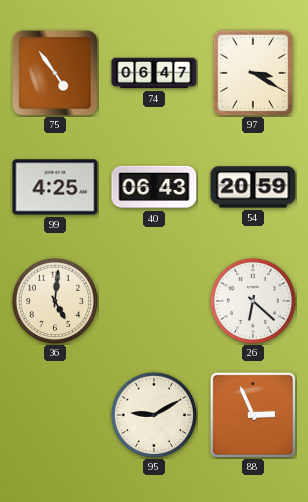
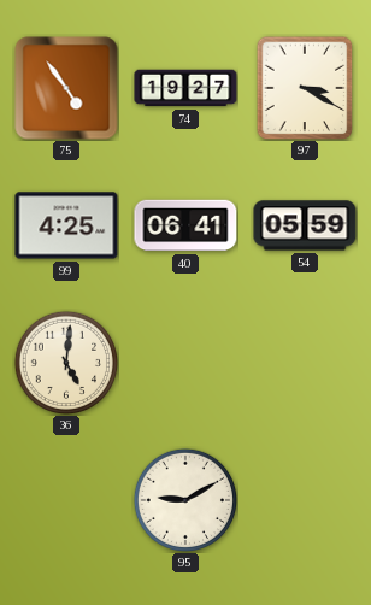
74: 06:47 -> 19:27
40: 06:43 -> 06:41
54: 20:59 -> 05:59
26: 6:22 -> none
88: 2:56 -> none
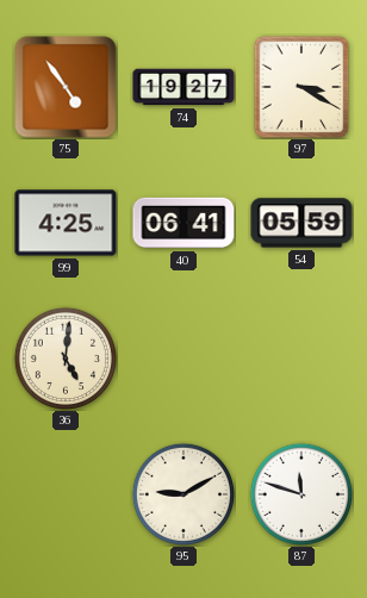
87: none -> 11:48
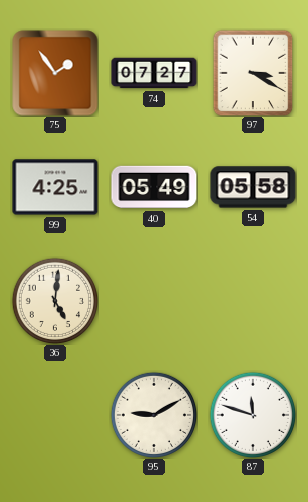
75: 4:54 -> 1:54
74: 19:27 -> 07:27
40: 06:41 -> 05:49
54: 05:59 -> 05:58
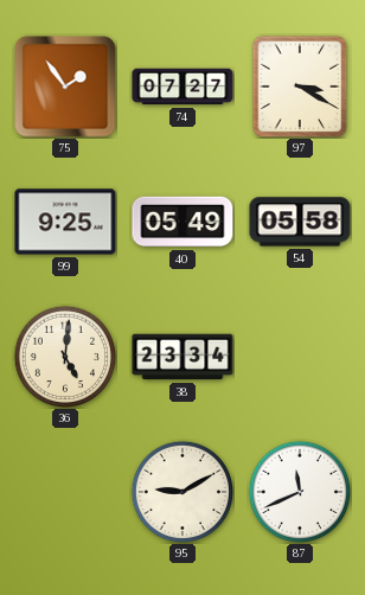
99: 4:25 -> 9:25
38: none -> 23:34
87: 11:48 -> 11:41
